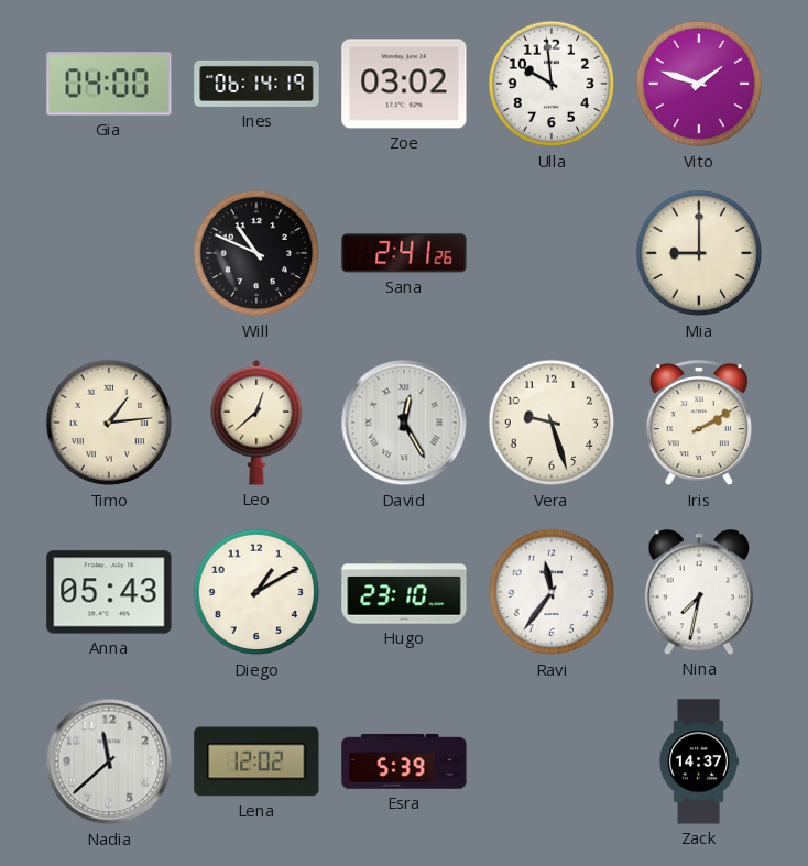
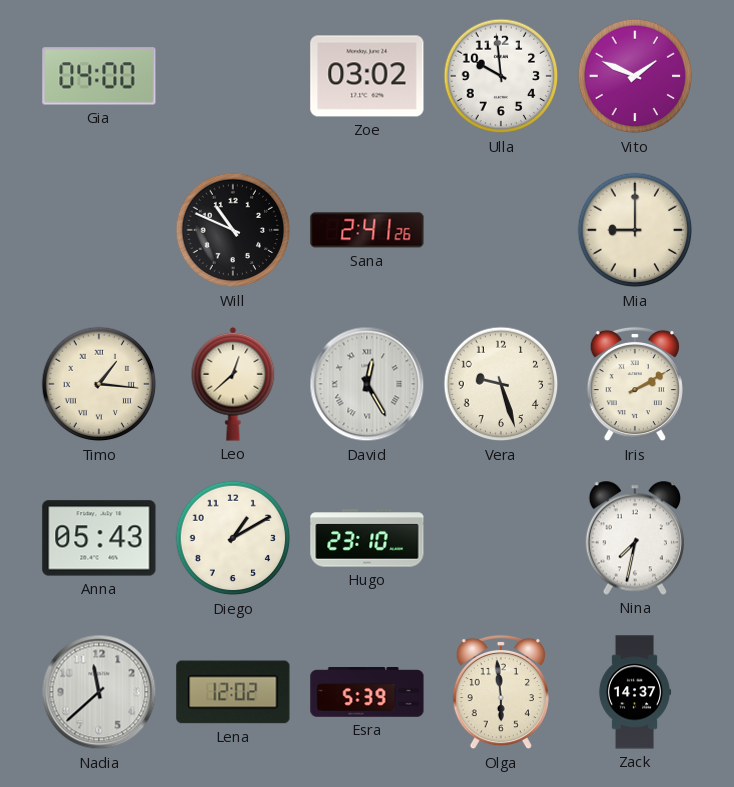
Ines: 06:14 -> none
Vito: 1:48 -> 1:49
Timo: 1:14 -> 1:16
Ravi: 11:36 -> none
Olga: none -> 5:59
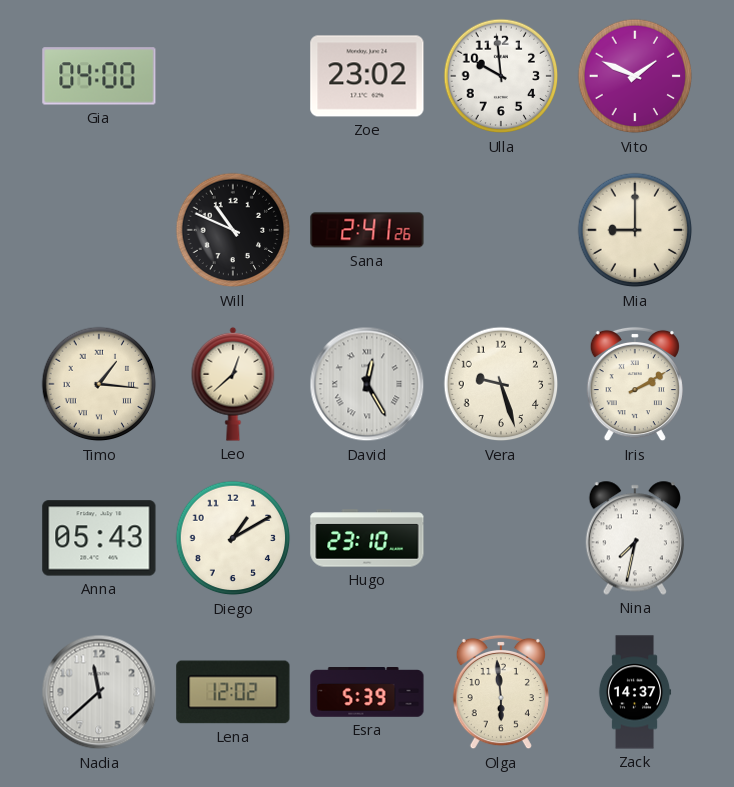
Zoe: 03:02 -> 23:02
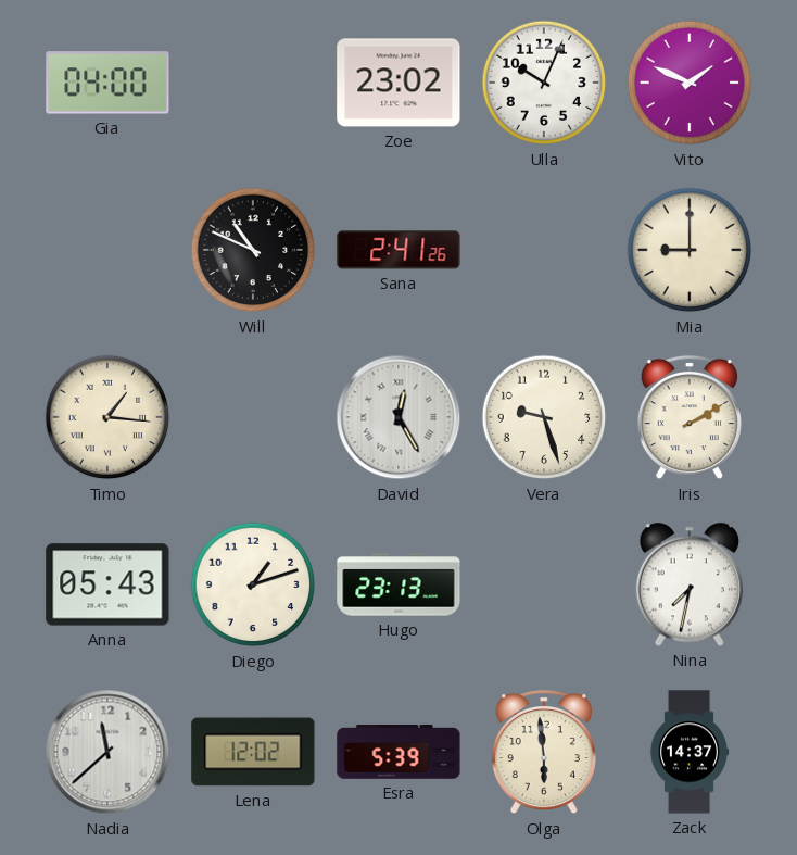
Ulla: 9:59 -> 10:04
Leo: 12:38 -> none
Diego: 1:10 -> 1:12
Hugo: 23:10 -> 23:13
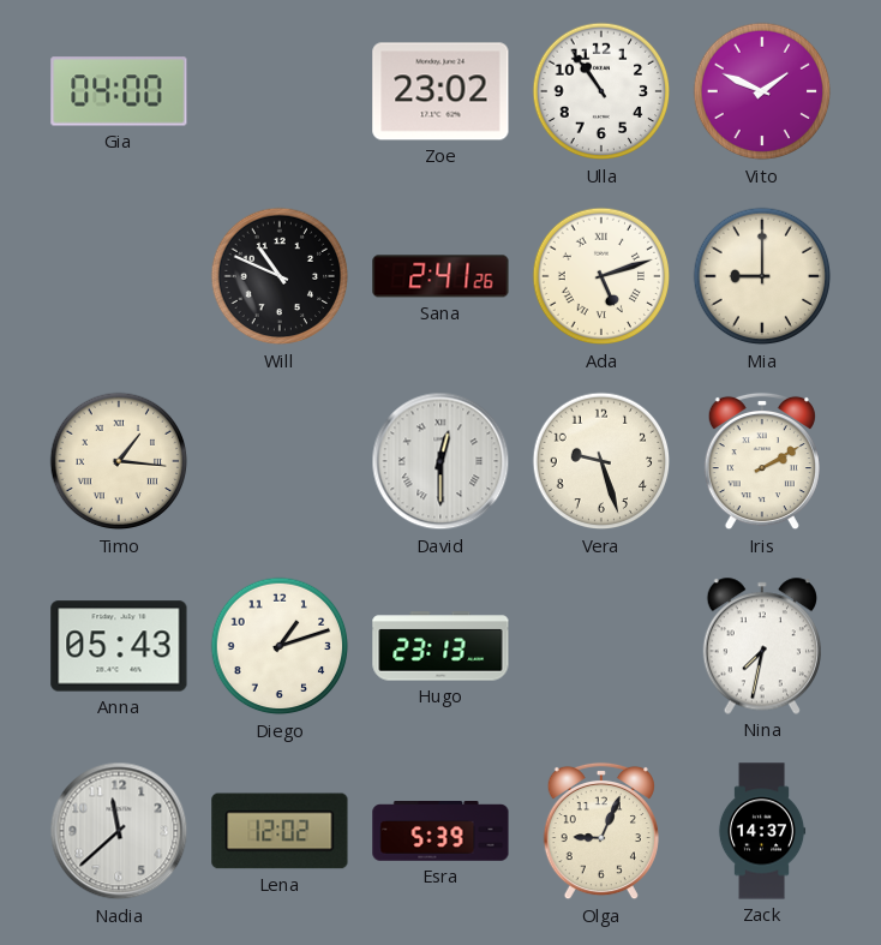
Ulla: 10:04 -> 10:54
Ada: none -> 5:12
David: 12:25 -> 12:30
Olga: 5:59 -> 9:04
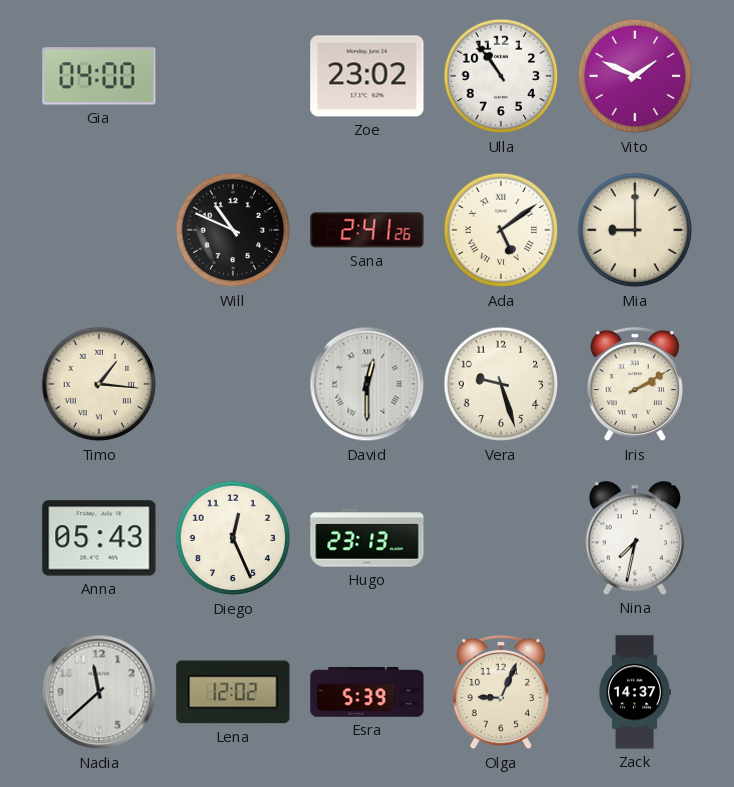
Ada: 5:12 -> 5:09
Diego: 1:12 -> 12:26
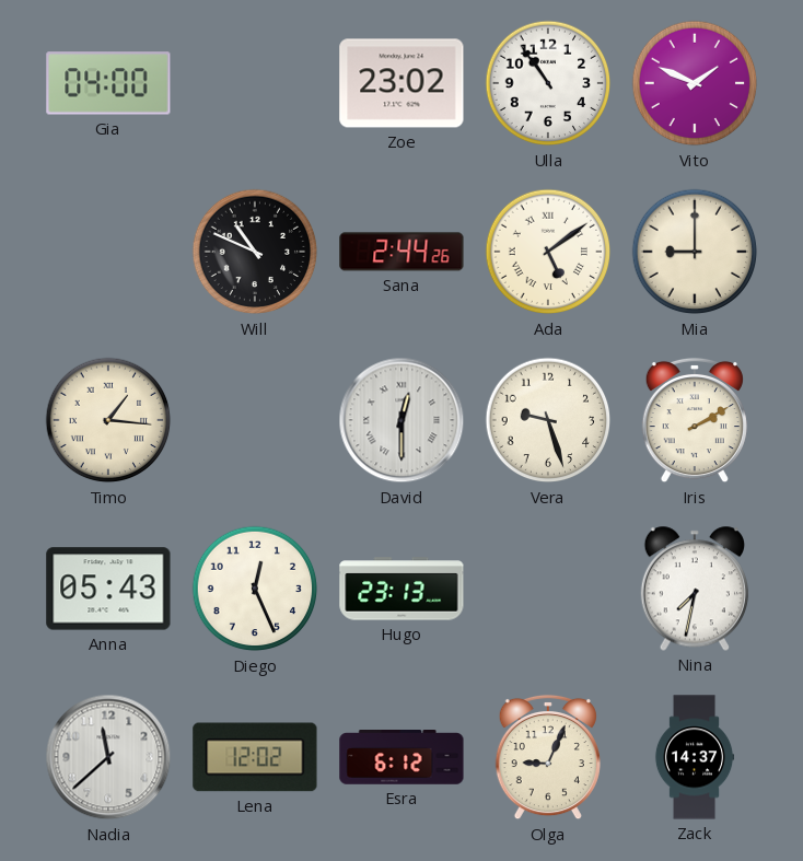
Sana: 2:41 -> 2:44
Esra: 5:39 -> 6:12
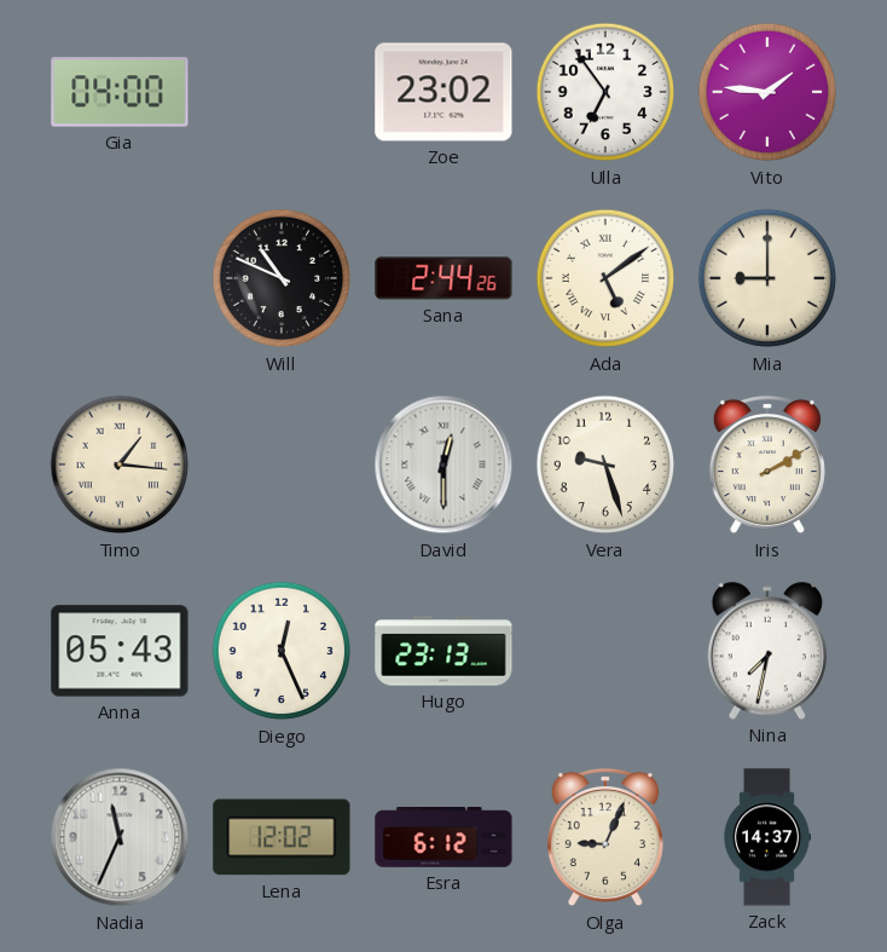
Ulla: 10:54 -> 6:54
Vito: 1:49 -> 1:46
Nadia: 11:38 -> 11:34
